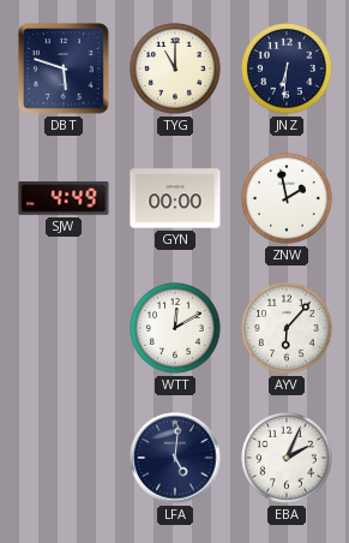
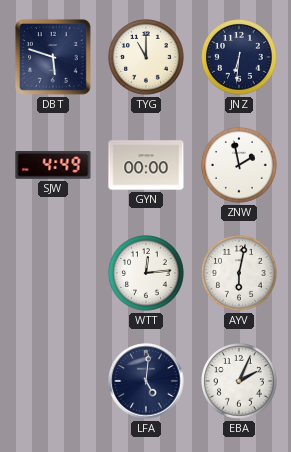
WTT: 12:10 -> 12:14
AYV: 6:07 -> 6:02
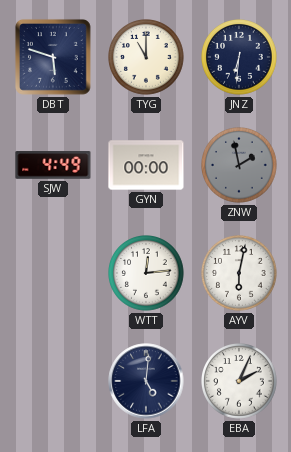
ZNW dial: white -> grey
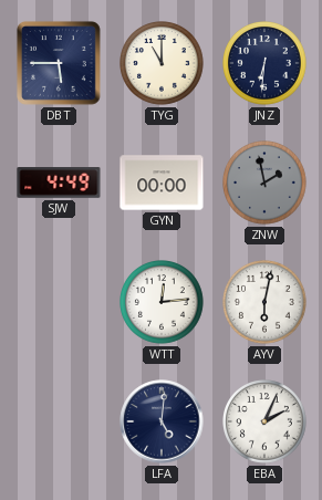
DBT: 5:48 -> 5:45
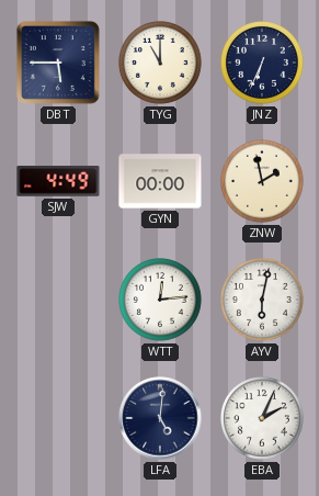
JNZ: 6:31 -> 6:34
ZNW dial: grey -> cream
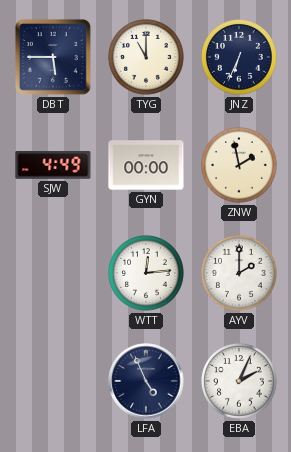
AYV: 6:02 -> 2:00
LFA: 5:01 -> 4:56
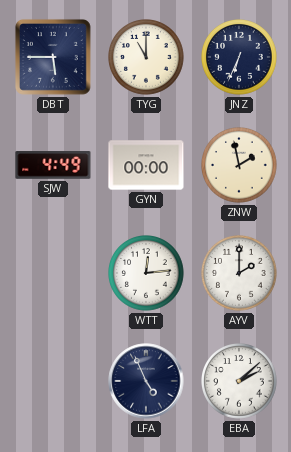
EBA: 2:04 -> 2:08
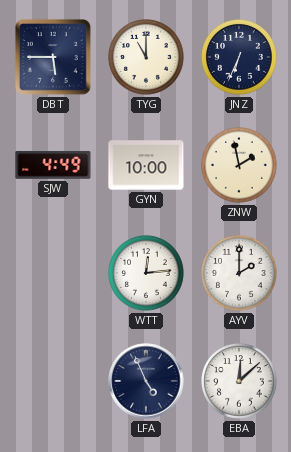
GYN: 00:00 -> 10:00
EBA: 2:08 -> 12:08
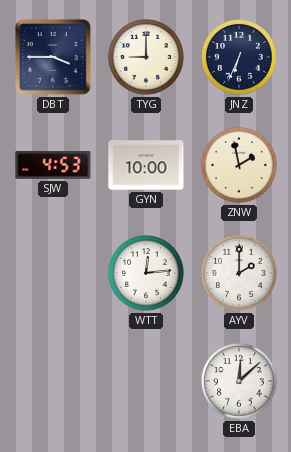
DBT: 5:45 -> 3:45
TYG: 11:00 -> 9:00
SJW: 4:49 -> 4:53
LFA: 4:56 -> none
